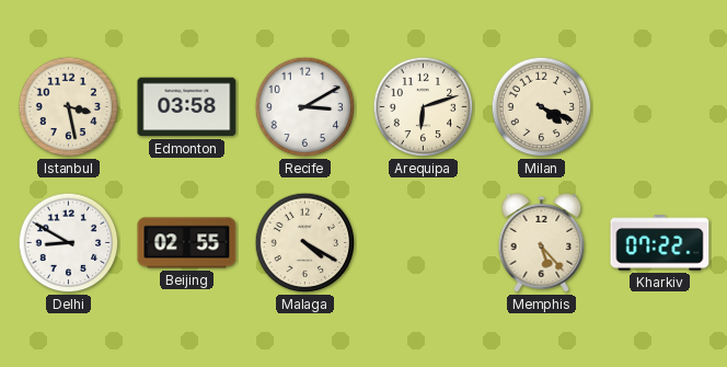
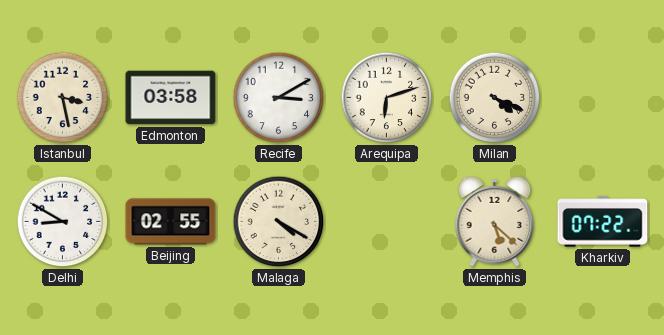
Memphis: 5:23 -> 5:22
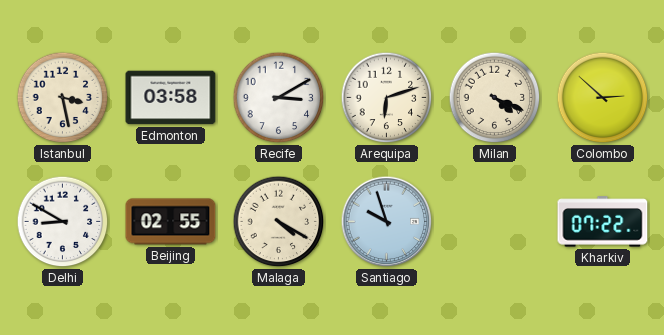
Colombo: none -> 2:52
Santiago: none -> 9:57
Memphis: 5:22 -> none
